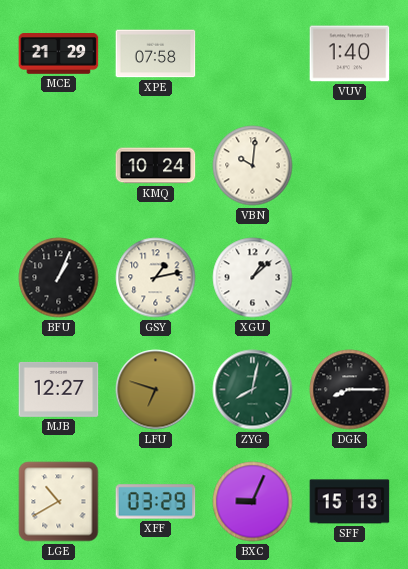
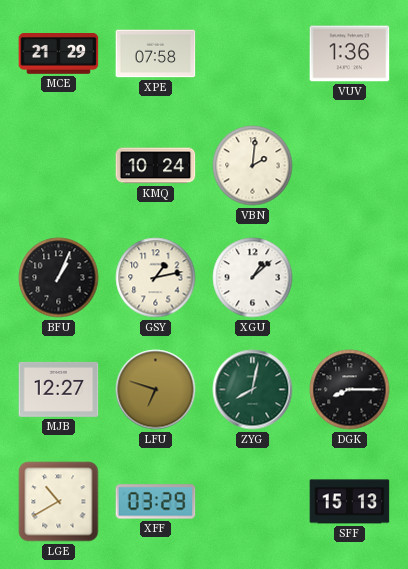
VUV: 1:40 -> 1:36
VBN: 10:01 -> 2:01
BXC: 9:04 -> none
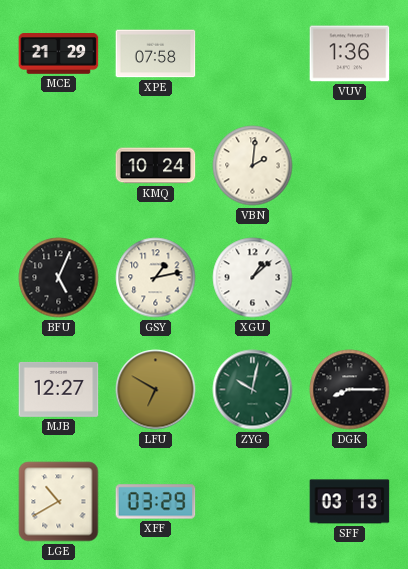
BFU: 1:04 -> 5:04
LFU: 6:48 -> 6:50
ZYG: 8:02 -> 10:02
SFF: 15:13 -> 03:13
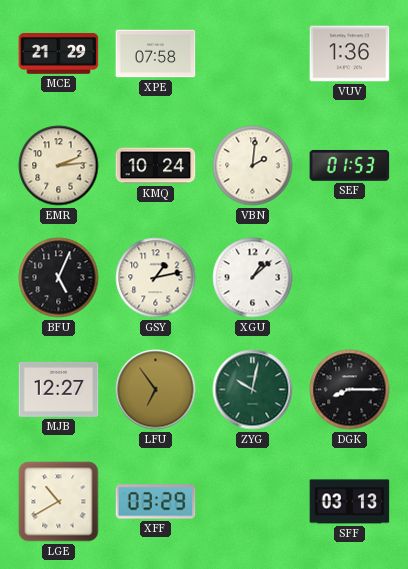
EMR: none -> 2:14
SEF: none -> 01:53
LFU: 6:50 -> 6:54
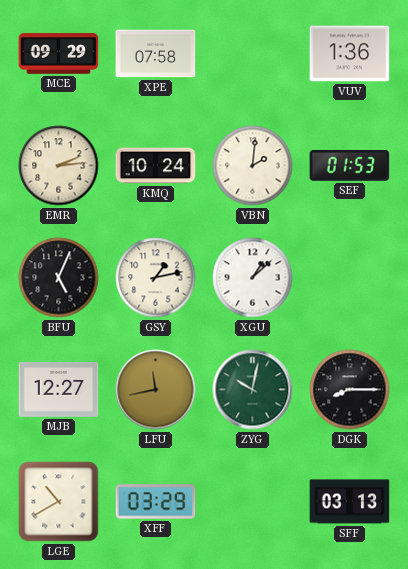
MCE: 21:29 -> 09:29
LFU: 6:54 -> 11:43
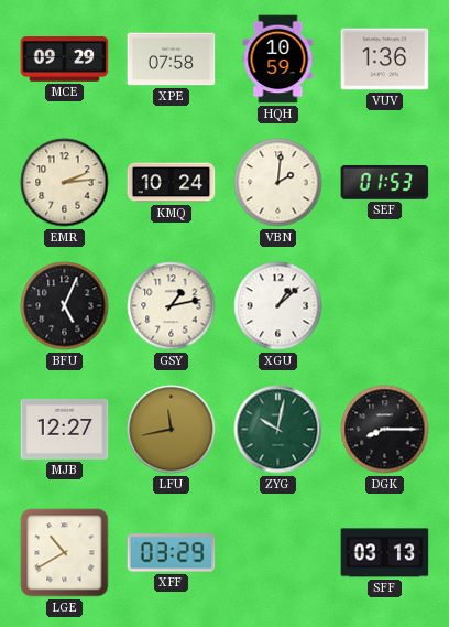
HQH: none -> 10:59
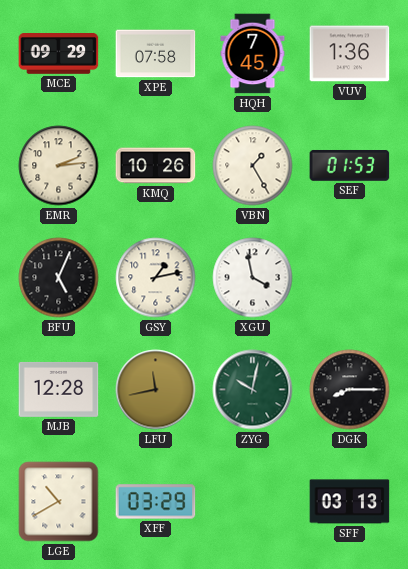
HQH: 10:59 -> 7:45
KMQ: 10:24 -> 10:26
VBN: 2:01 -> 1:25
XGU: 1:08 -> 3:58
MJB: 12:27 -> 12:28
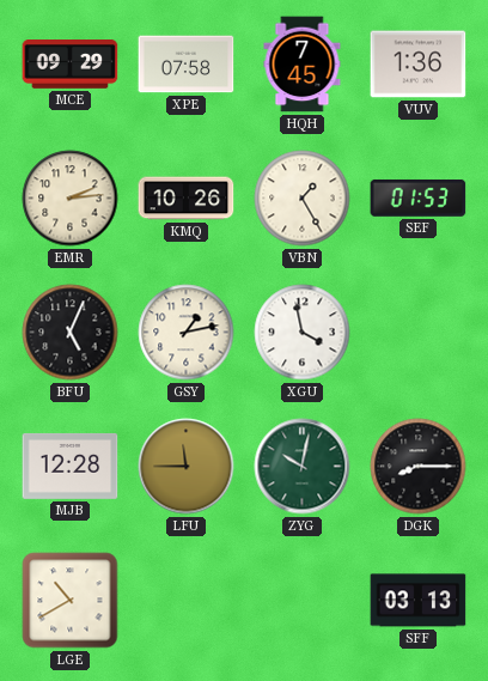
LFU: 11:43 -> 11:45
XFF: 03:29 -> none
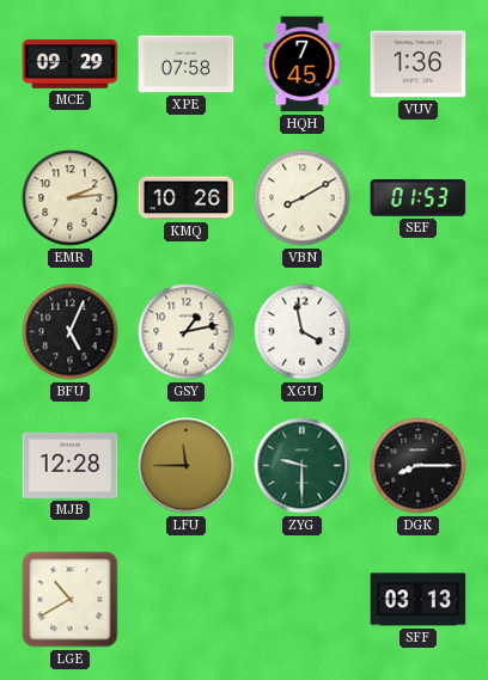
VBN: 1:25 -> 8:10
ZYG: 10:02 -> 9:30
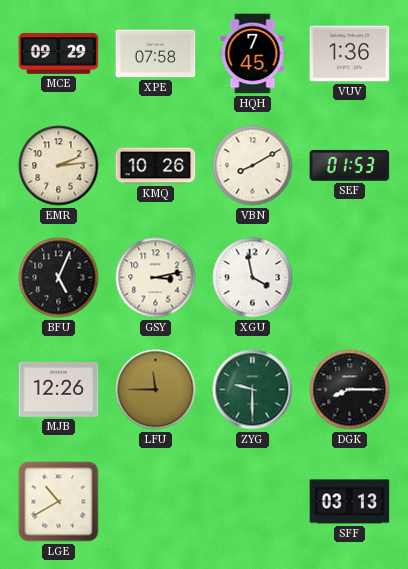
GSY: 1:13 -> 3:13
MJB: 12:28 -> 12:26
